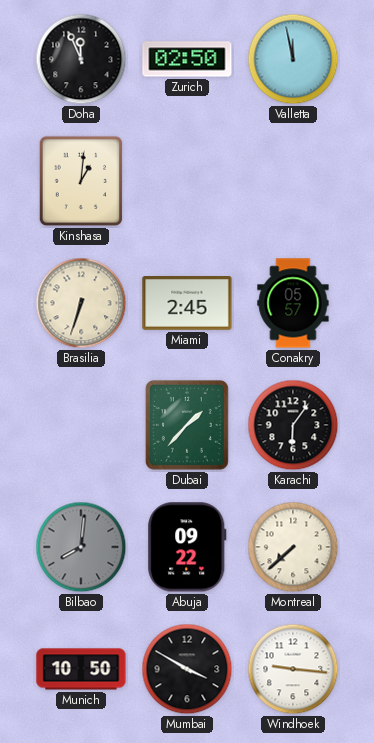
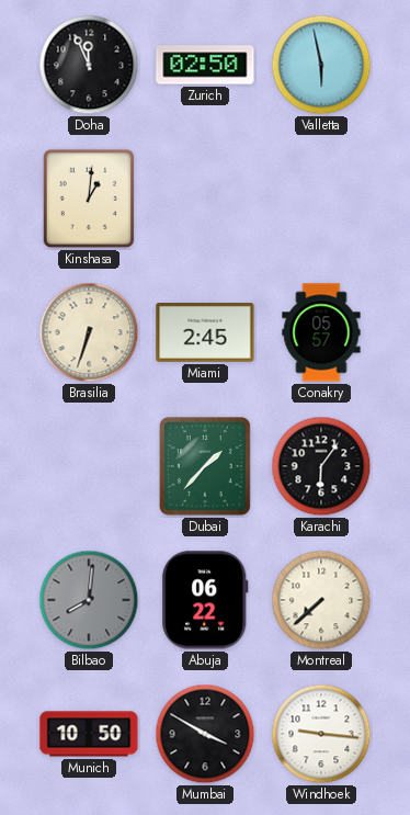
Valletta: 11:58 -> 5:58
Abuja: 09:22 -> 06:22
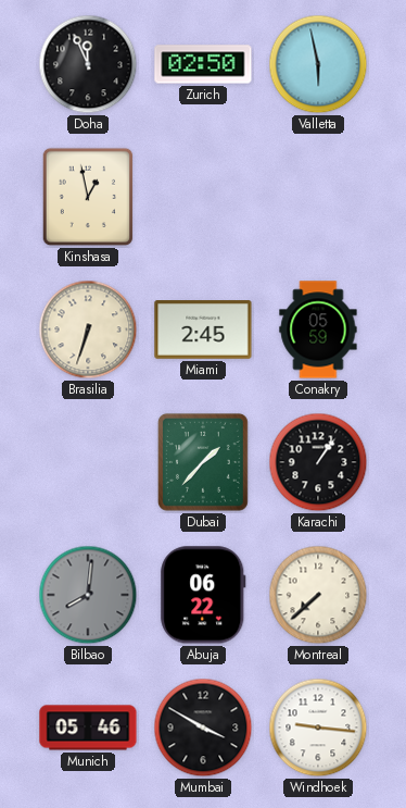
Kinshasa: 1:01 -> 12:58
Conakry: 05:57 -> 05:59
Karachi: 6:06 -> 1:06
Munich: 10:50 -> 05:46
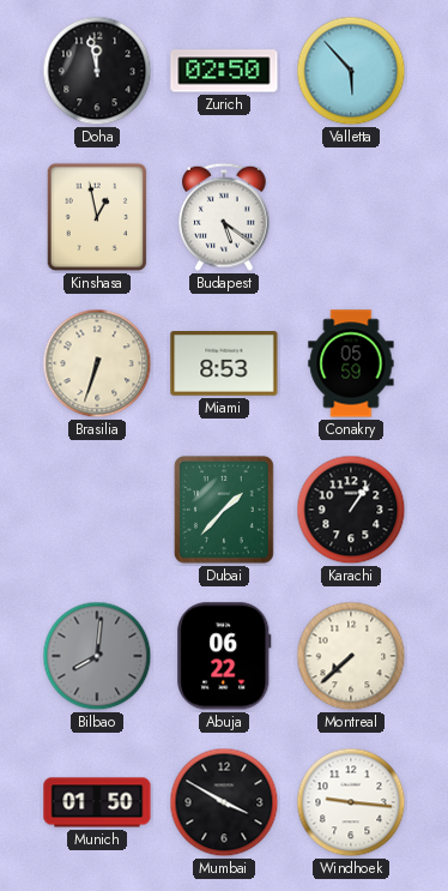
Doha: 11:56 -> 11:58
Valletta: 5:58 -> 5:53
Budapest: none -> 5:21
Miami: 2:45 -> 8:53
Munich: 05:46 -> 01:50
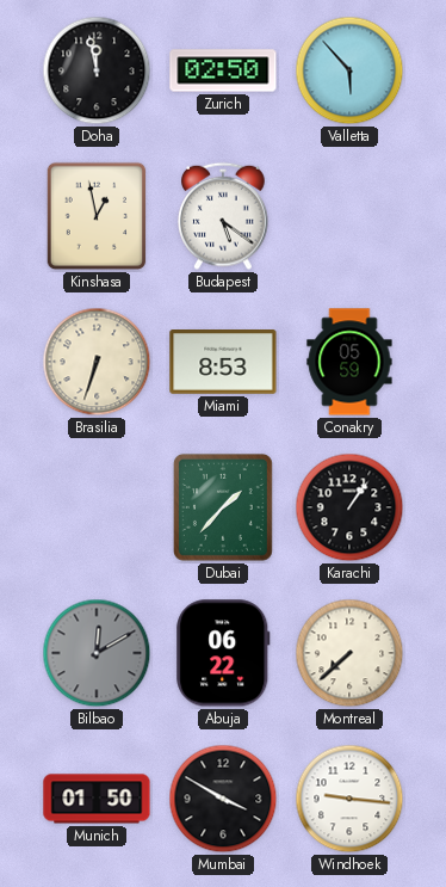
Bilbao: 8:01 -> 12:10
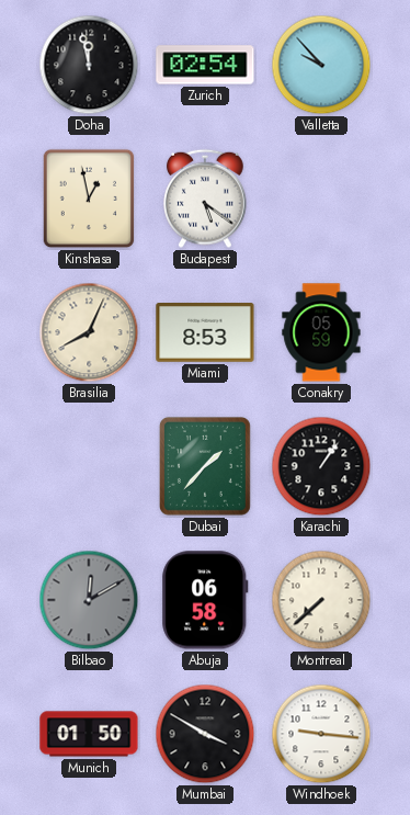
Zurich: 02:50 -> 02:54
Valletta: 5:53 -> 9:53
Brasilia: 6:33 -> 8:04
Abuja: 06:22 -> 06:58
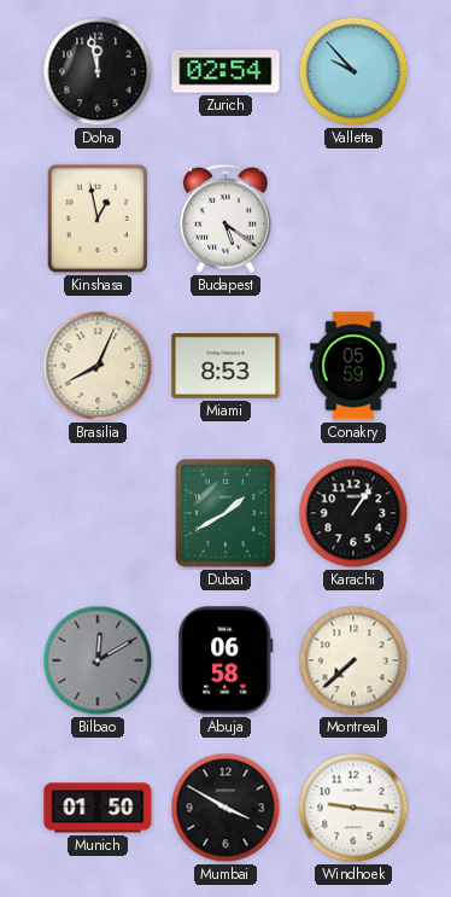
Dubai: 1:37 -> 1:40
